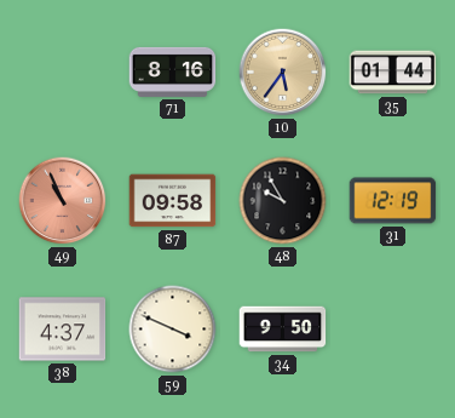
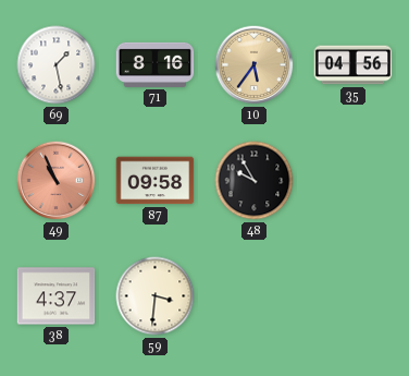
69: none -> 1:28
35: 01:44 -> 04:56
31: 12:19 -> none
59: 3:49 -> 3:31
34: 9:50 -> none
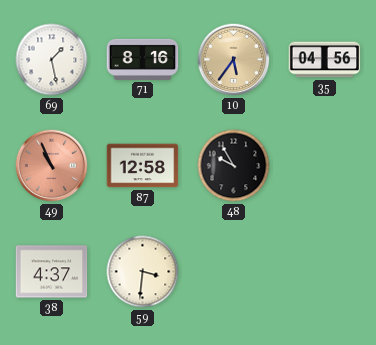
87: 09:58 -> 12:58
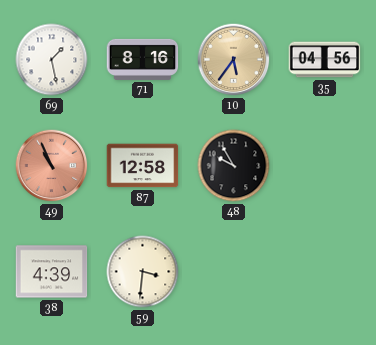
38: 4:37 -> 4:39
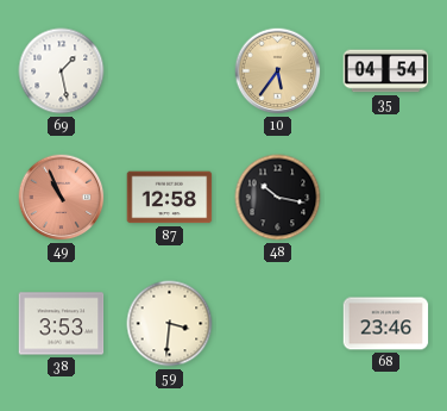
71: 8:16 -> none
35: 04:56 -> 04:54
48: 9:55 -> 10:17
38: 4:39 -> 3:53
68: none -> 23:46
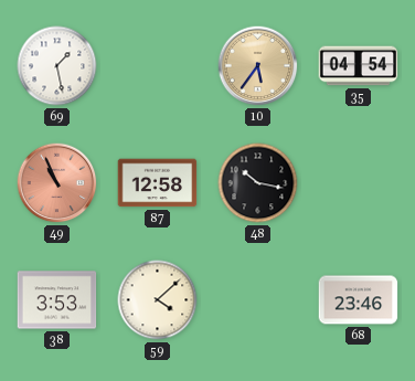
59: 3:31 -> 4:08
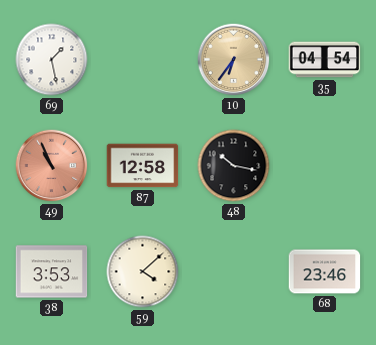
10: 5:36 -> 6:36
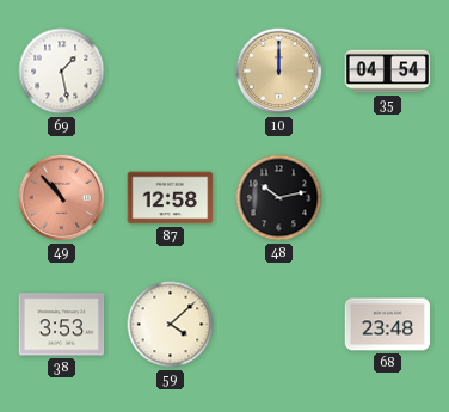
10: 6:36 -> 12:00
49: 10:56 -> 10:53
48: 10:17 -> 10:13
68: 23:46 -> 23:48
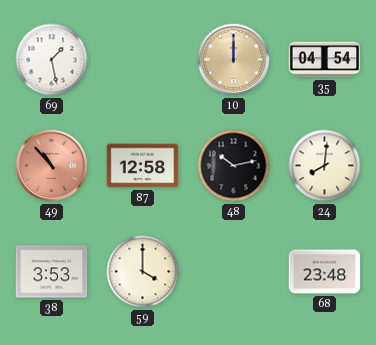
24: none -> 8:01
59: 4:08 -> 4:00
